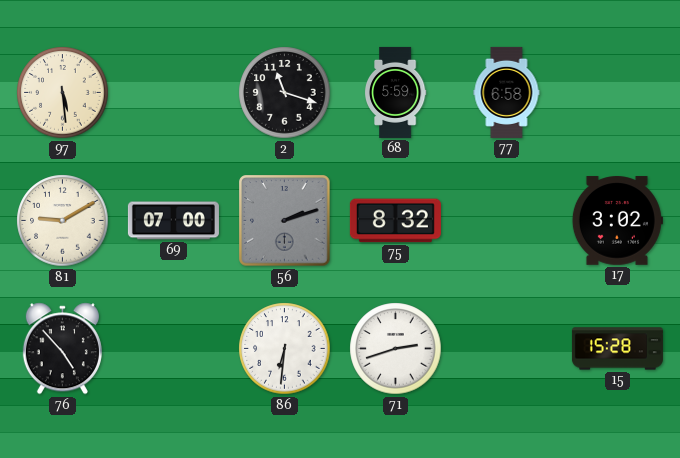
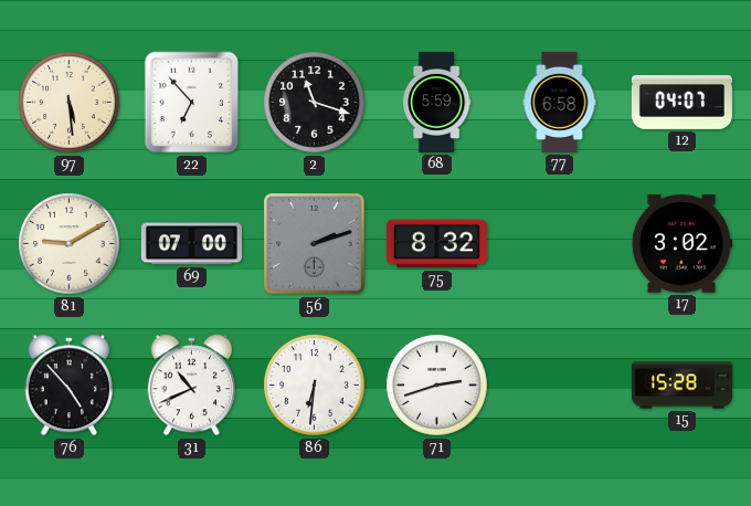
22: none -> 6:53
12: none -> 04:07
31: none -> 10:41
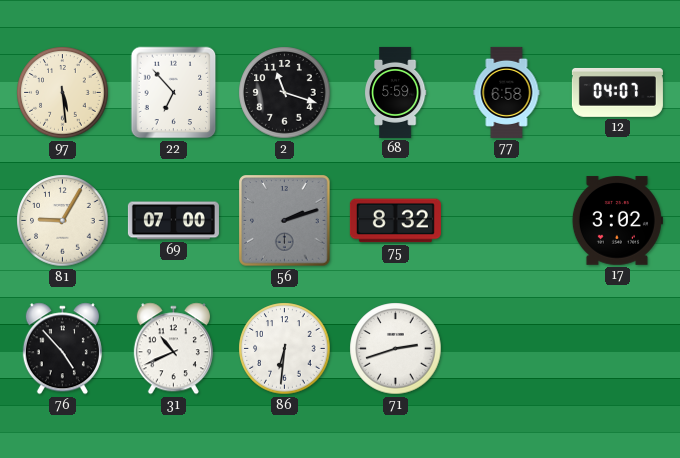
81: 9:10 -> 9:05
15: 15:28 -> none
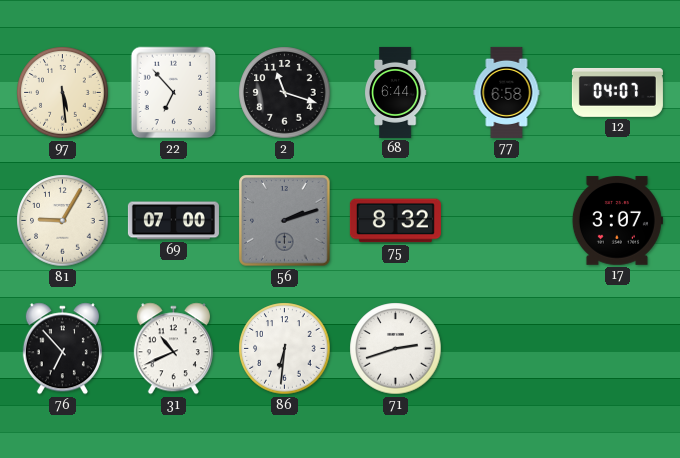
68: 5:59 -> 6:44
17: 3:02 -> 3:07
76: 4:53 -> 6:53
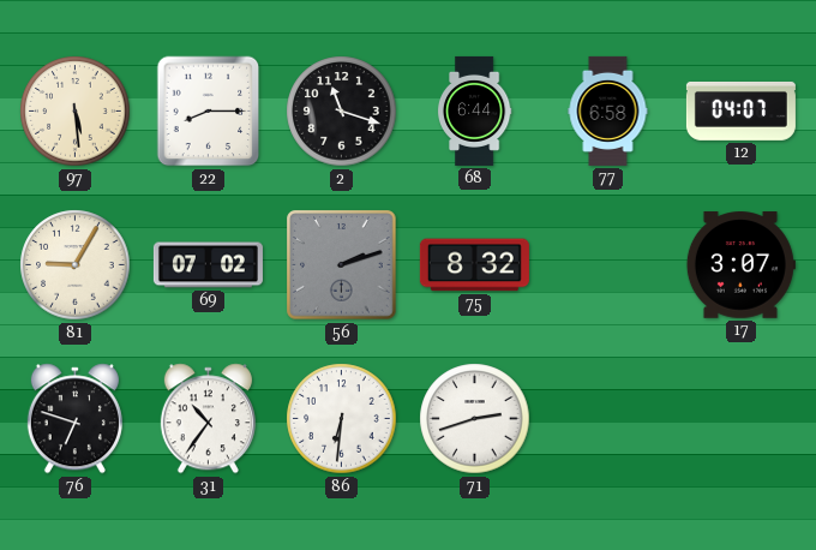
22: 6:53 -> 8:15
69: 07:00 -> 07:02
76: 6:53 -> 6:48
31: 10:41 -> 10:36
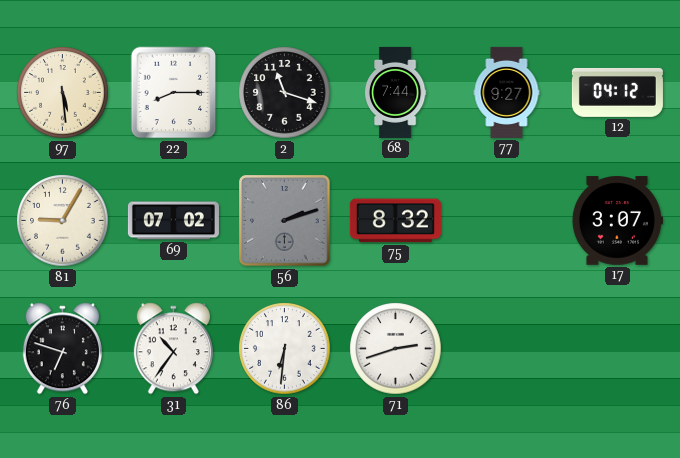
68: 6:44 -> 7:44
77: 6:58 -> 9:27
12: 04:07 -> 04:12
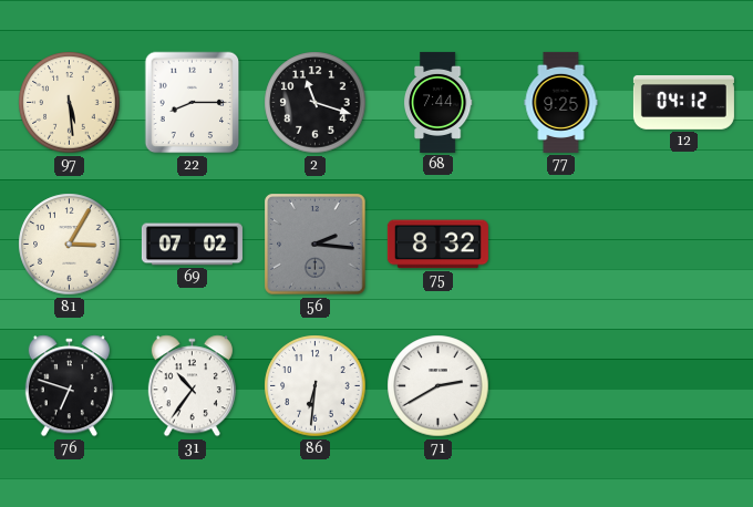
77: 9:27 -> 9:25
81: 9:05 -> 3:05
56: 2:12 -> 2:16
17: 3:07 -> none
71: 2:42 -> 2:40
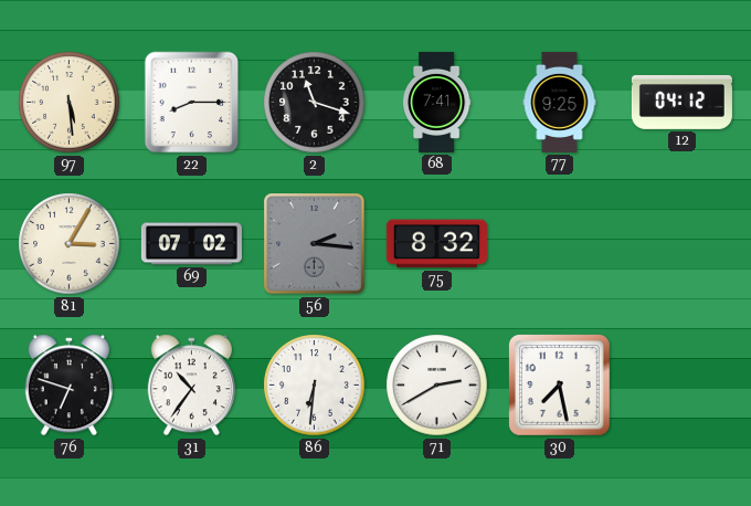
68: 7:44 -> 7:41
30: none -> 7:28
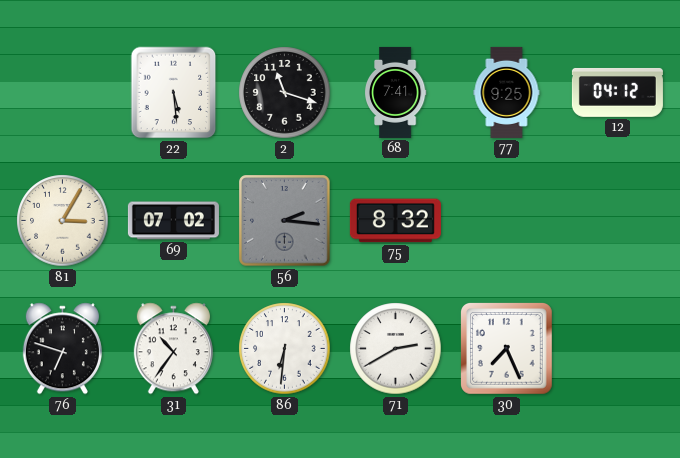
97: 5:29 -> none
22: 8:15 -> 5:29
30: 7:28 -> 7:26
